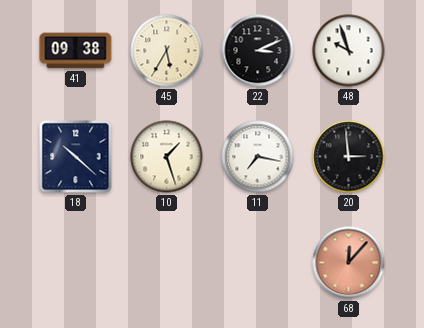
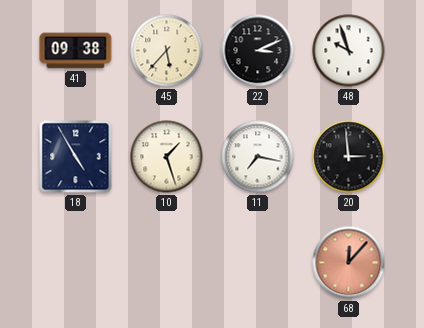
45: 5:35 -> 5:37
18: 10:22 -> 4:55
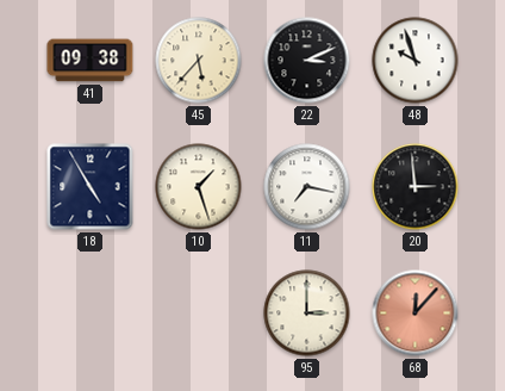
95: none -> 3:00
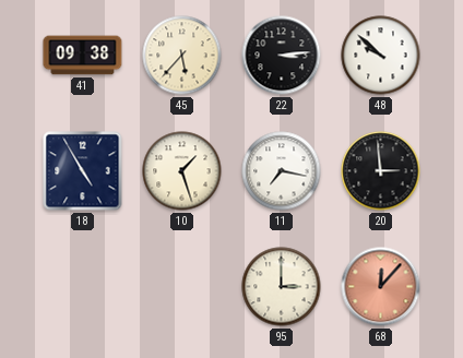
22: 3:11 -> 3:14
48: 9:57 -> 9:52
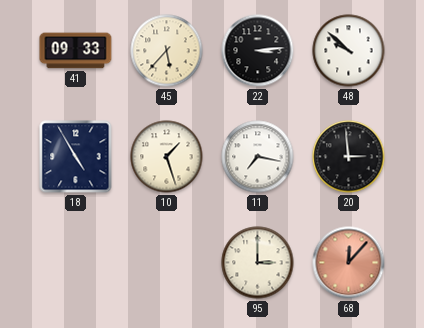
41: 09:38 -> 09:33
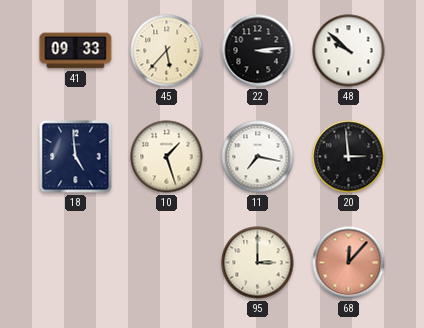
18: 4:55 -> 4:59
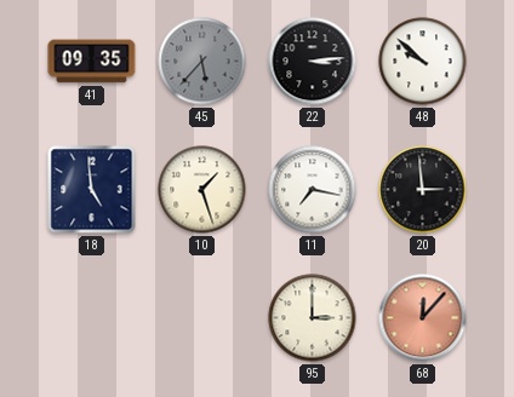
41: 09:33 -> 09:35
45 dial: cream -> grey
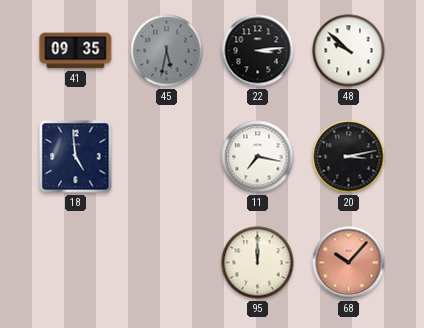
45: 5:37 -> 5:32
10: 1:27 -> none
20: 2:59 -> 3:13
95: 3:00 -> 12:00
68: 12:07 -> 10:07
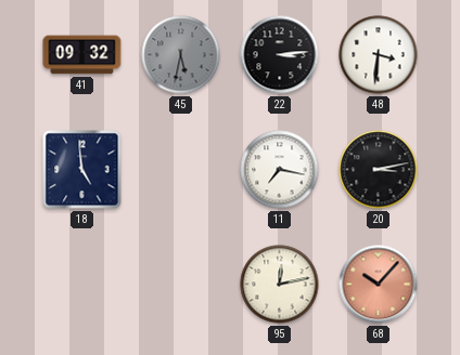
41: 09:35 -> 09:32
48: 9:52 -> 3:31
95: 12:00 -> 12:13
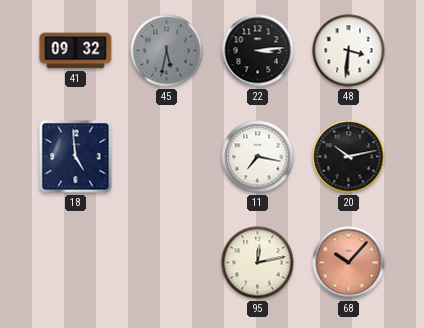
20: 3:13 -> 10:13
